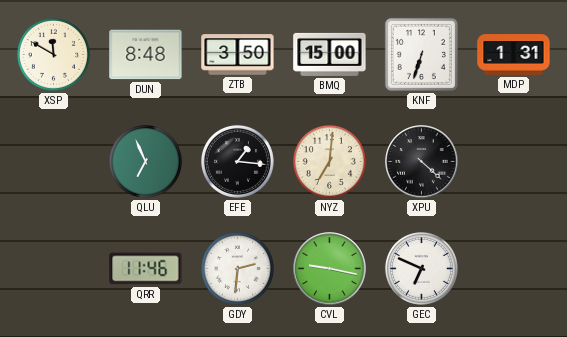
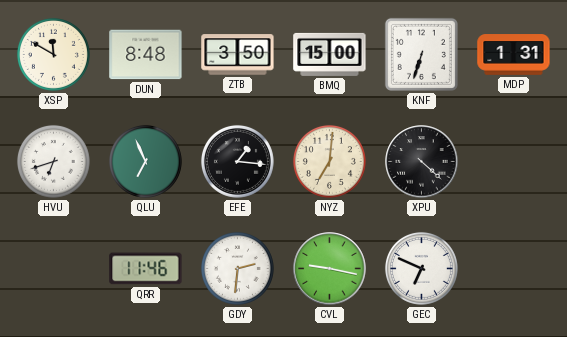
HVU: none -> 6:42
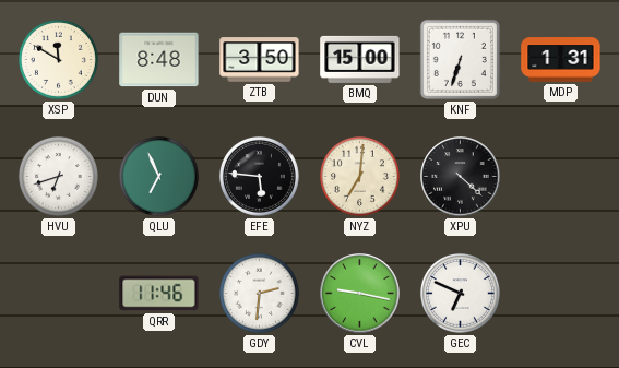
EFE: 1:16 -> 5:46
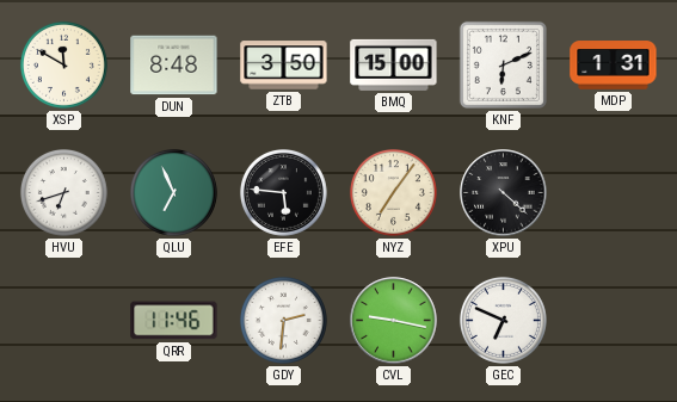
KNF: 6:33 -> 6:11
NYZ: 7:01 -> 7:06
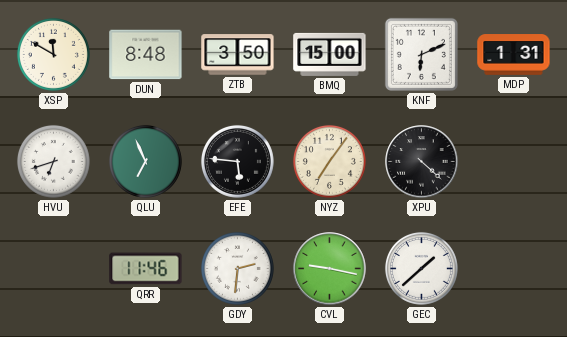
GEC: 6:49 -> 1:38
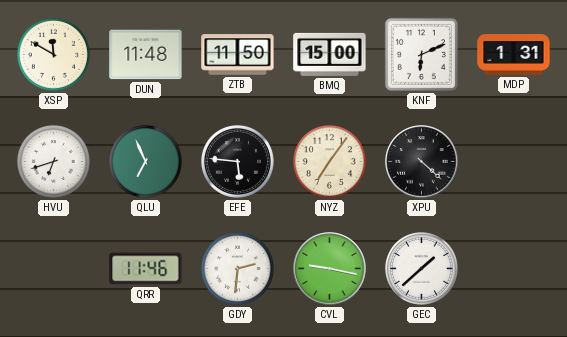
DUN: 8:48 -> 11:48
ZTB: 3:50 -> 11:50
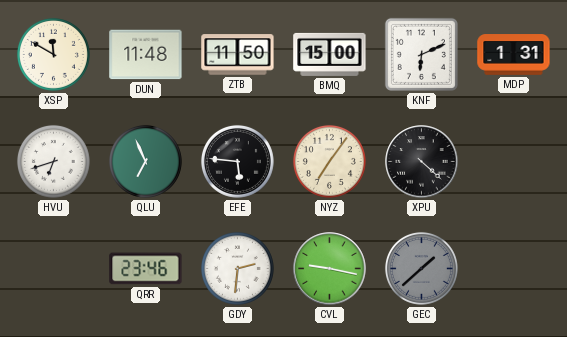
QRR: 11:46 -> 23:46
GEC dial: white -> grey
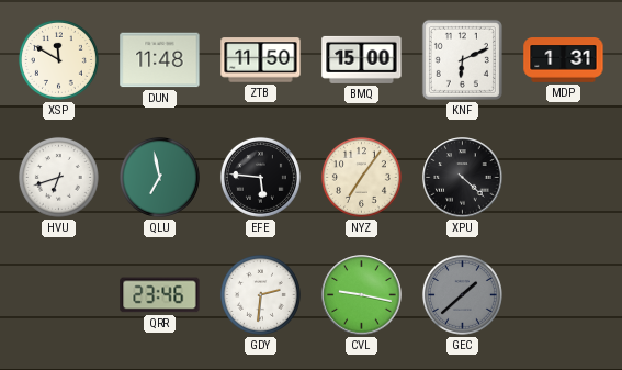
QLU: 6:56 -> 6:58
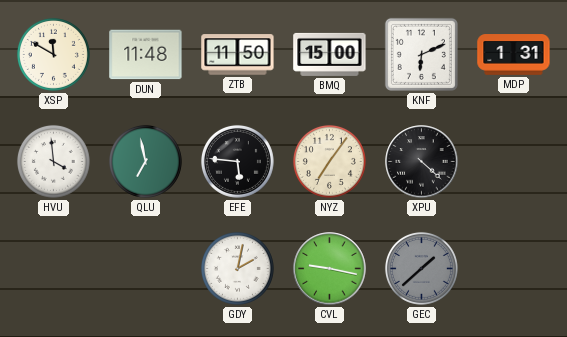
HVU: 6:42 -> 3:59
QRR: 23:46 -> none
GDY: 2:31 -> 2:02
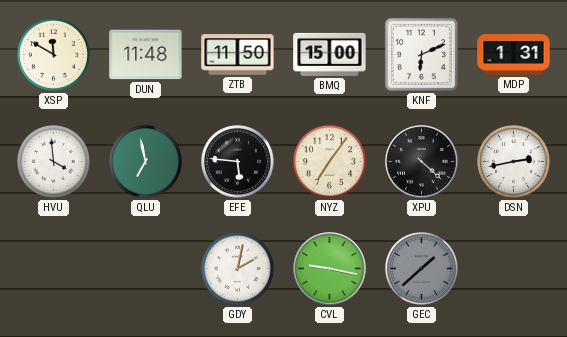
DSN: none -> 2:43
